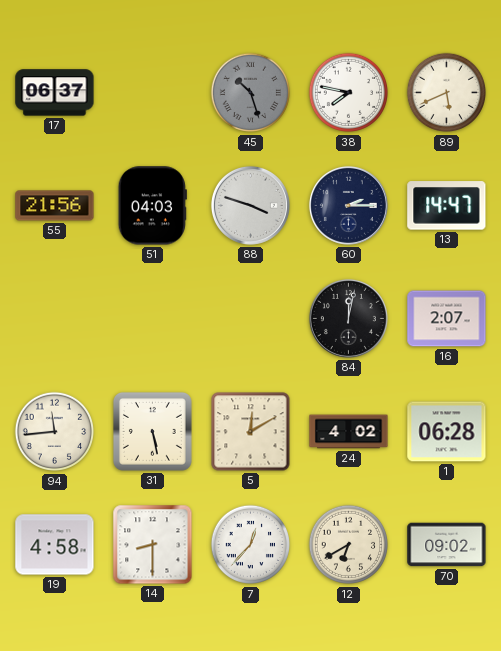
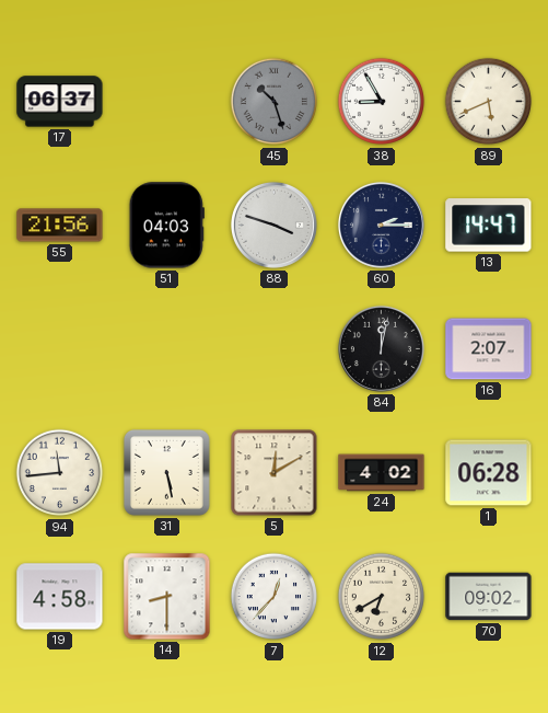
38: 7:47 -> 8:55
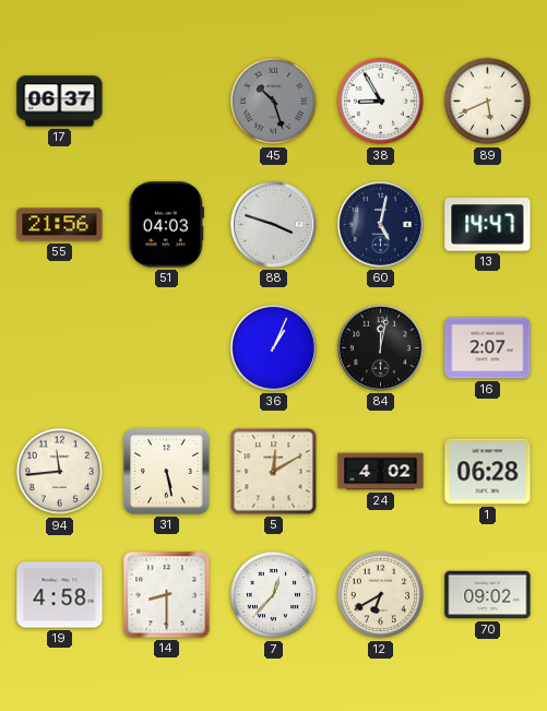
60: 2:15 -> 5:02
36: none -> 1:04
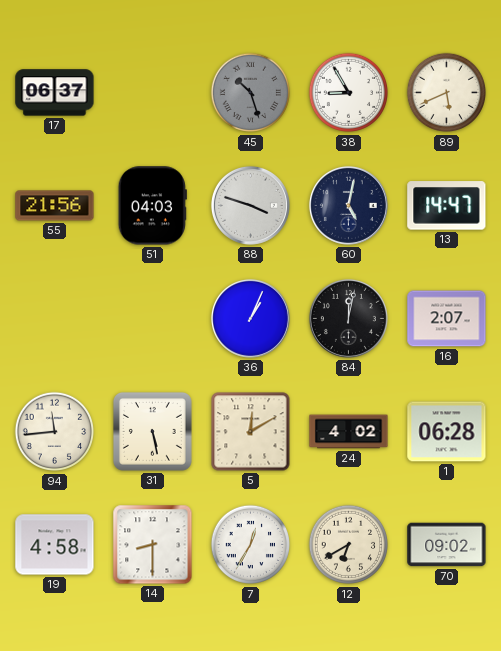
7: 12:37 -> 12:35
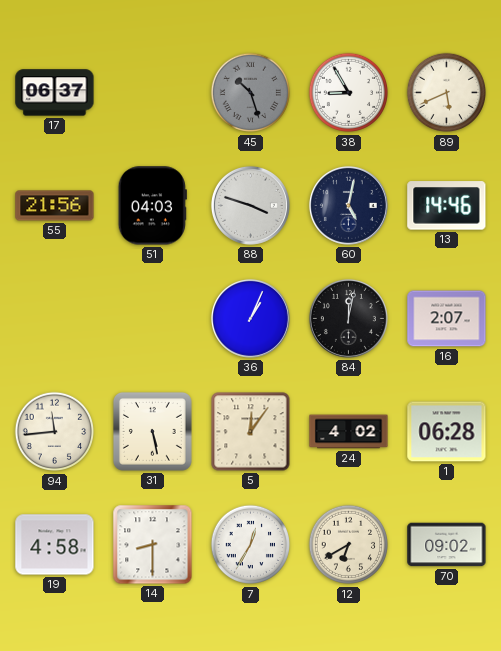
13: 14:47 -> 14:46
5: 12:10 -> 12:06
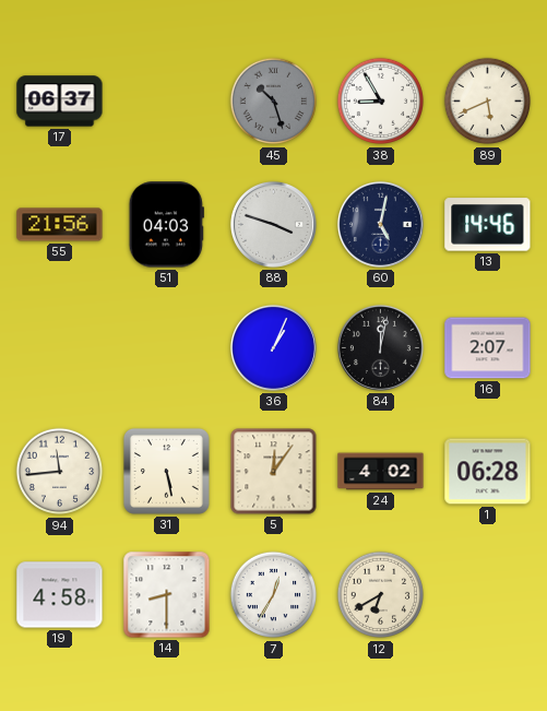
70: 09:02 -> none
